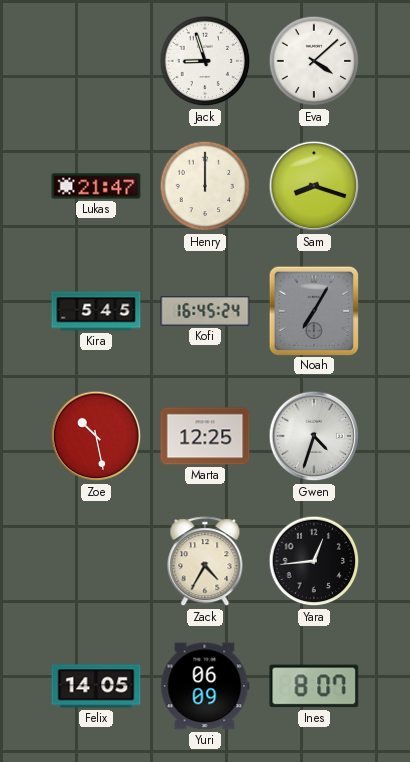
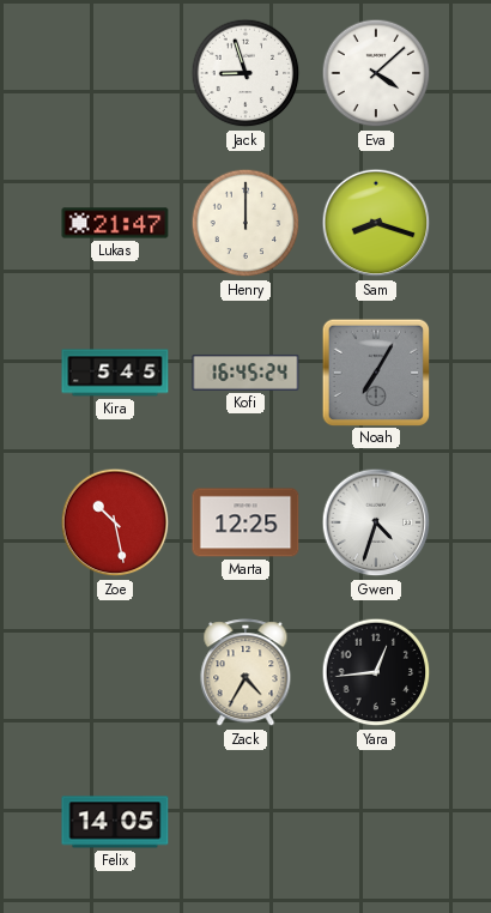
Yuri: 06:09 -> none
Ines: 8:07 -> none
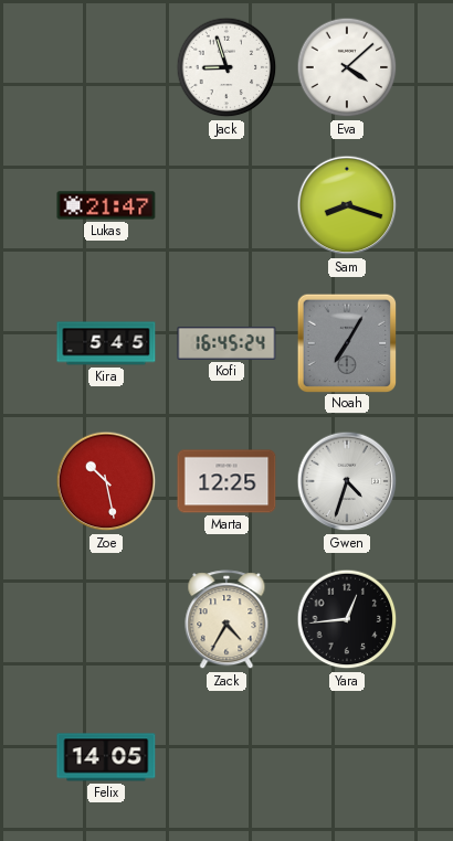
Henry: 12:00 -> none
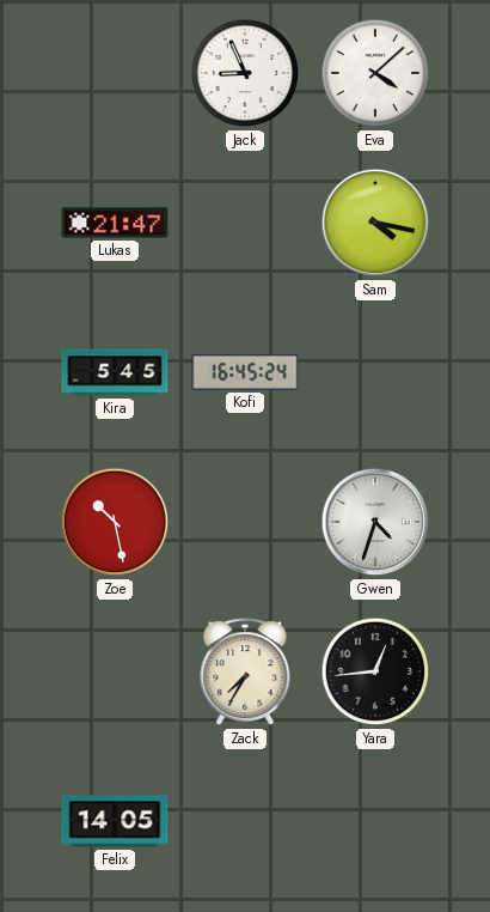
Jack: 8:57 -> 8:56
Sam: 8:18 -> 4:17
Noah: 7:05 -> none
Marta: 12:25 -> none
Zack: 4:35 -> 7:35
